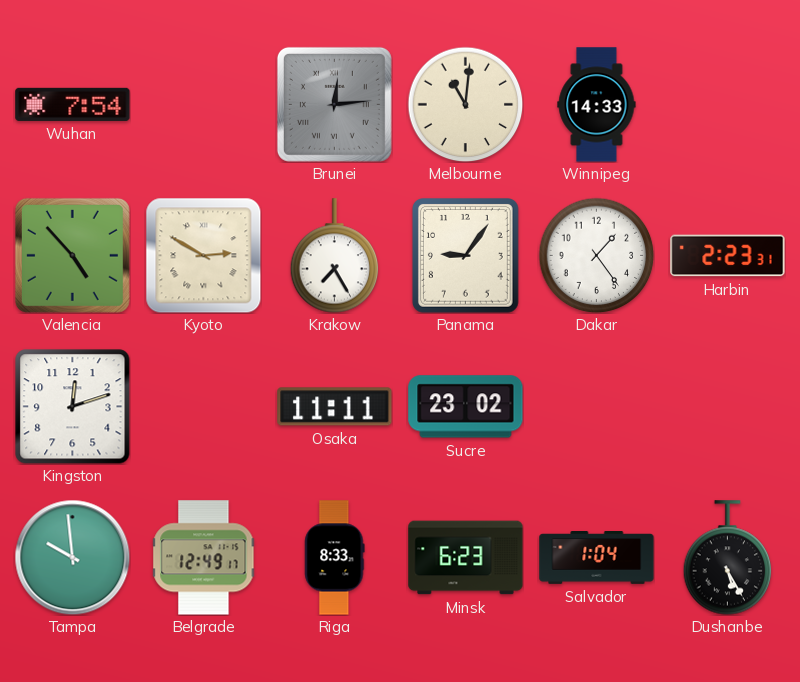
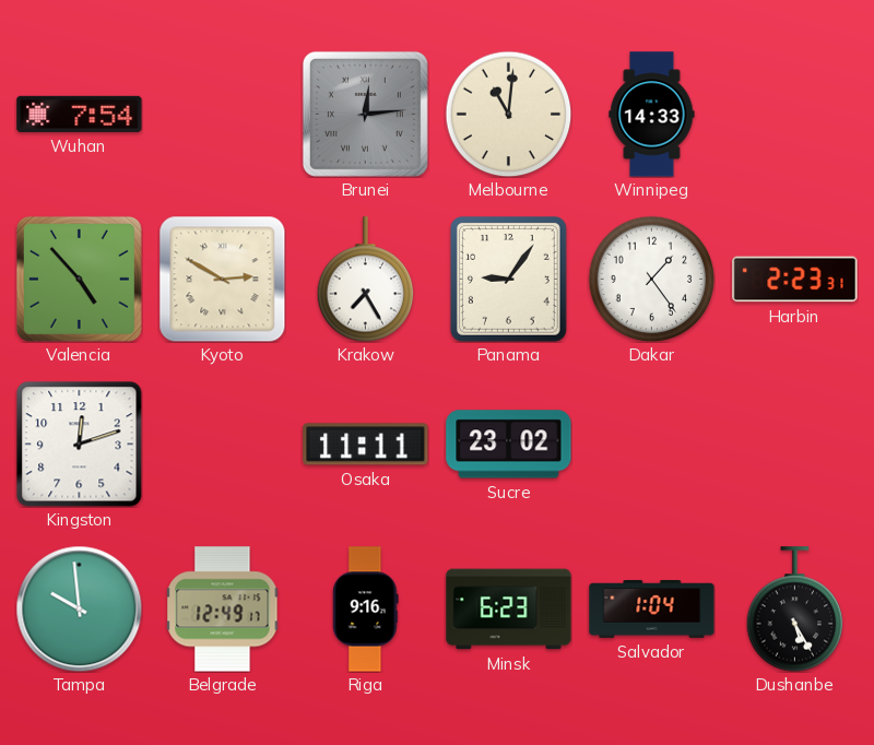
Riga: 8:33 -> 9:16
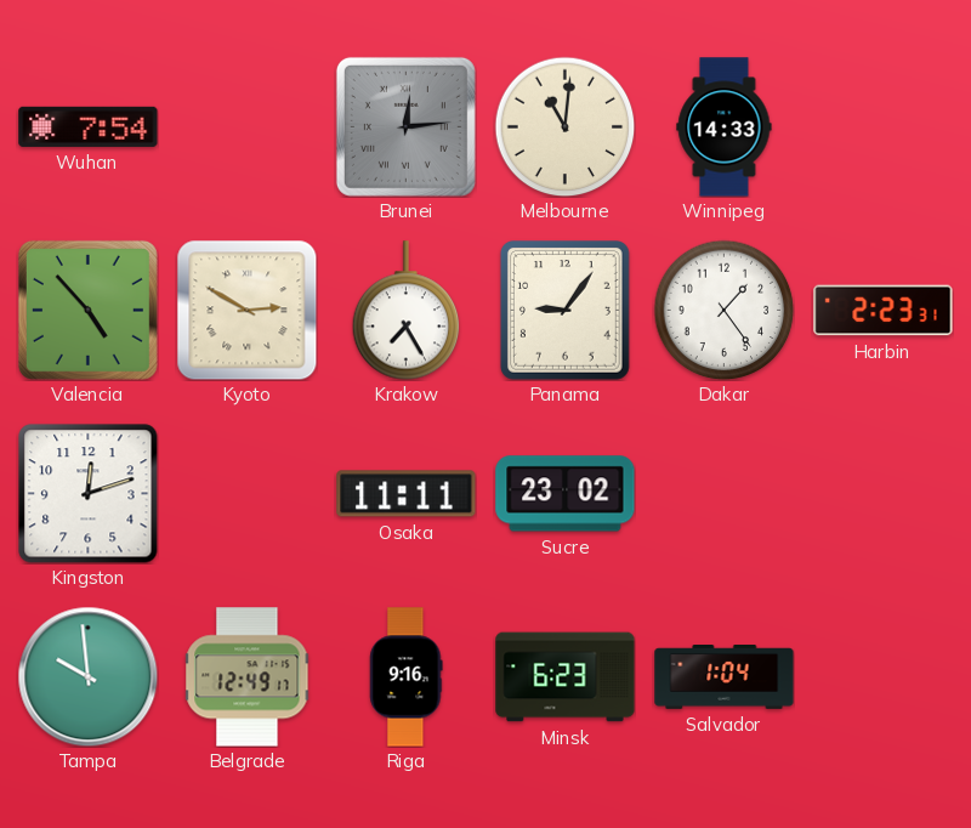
Dushanbe: 5:25 -> none
